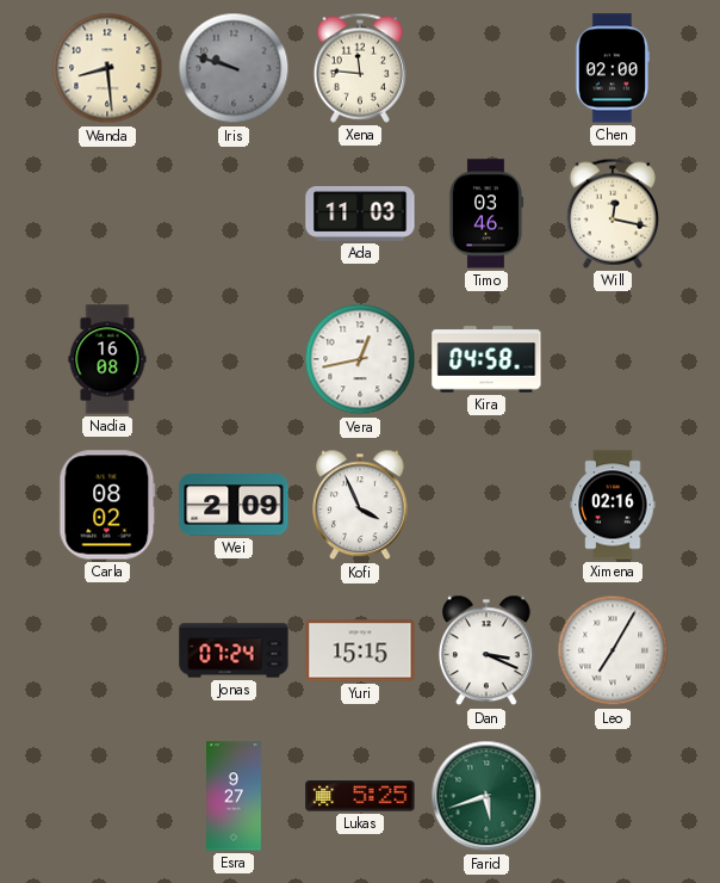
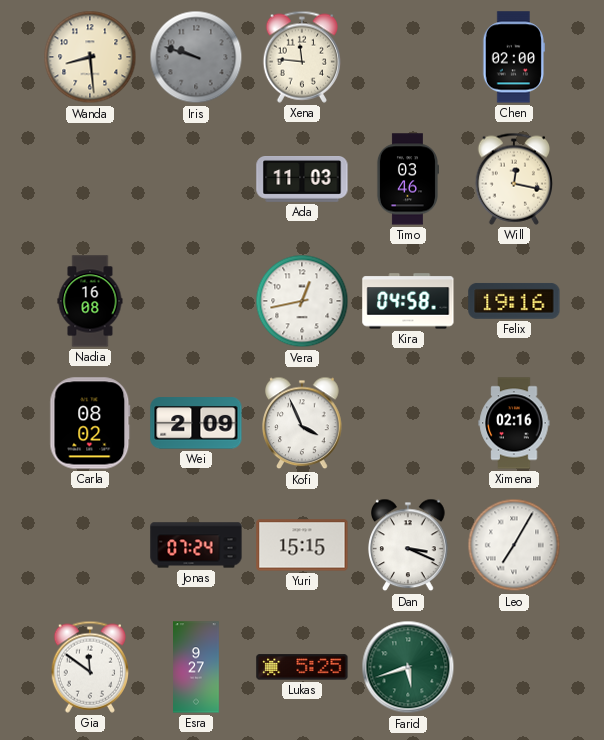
Felix: none -> 19:16
Gia: none -> 11:51
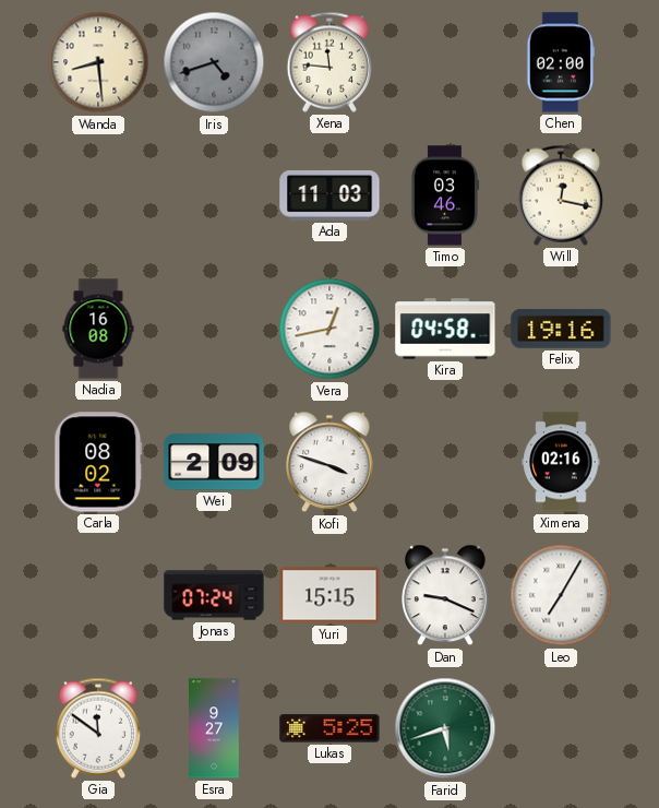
Iris: 9:48 -> 4:42
Kofi: 3:56 -> 3:48
Dan: 3:19 -> 9:19
